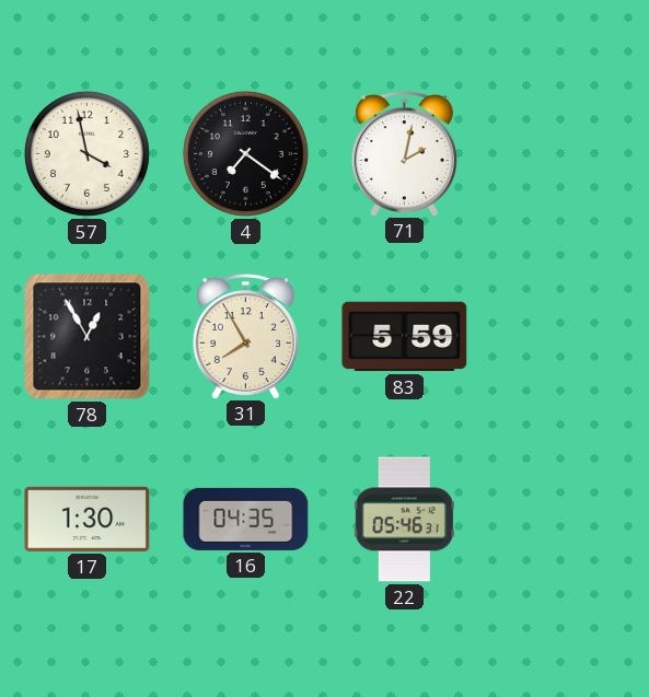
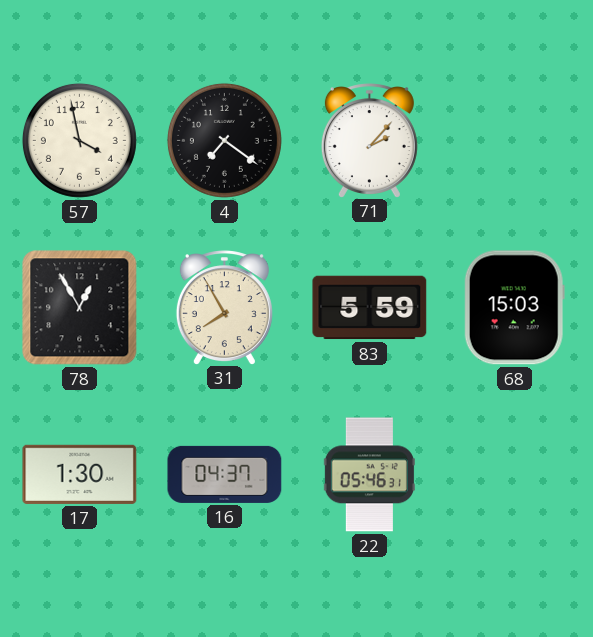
71: 2:02 -> 2:07
68: none -> 15:03
16: 04:35 -> 04:37
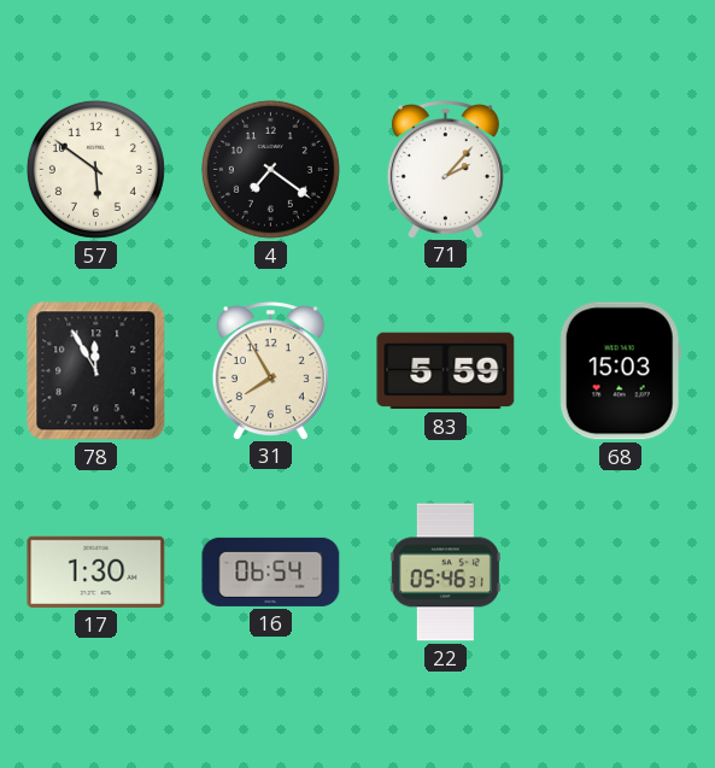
57: 3:58 -> 5:51
78: 12:55 -> 11:55
16: 04:37 -> 06:54
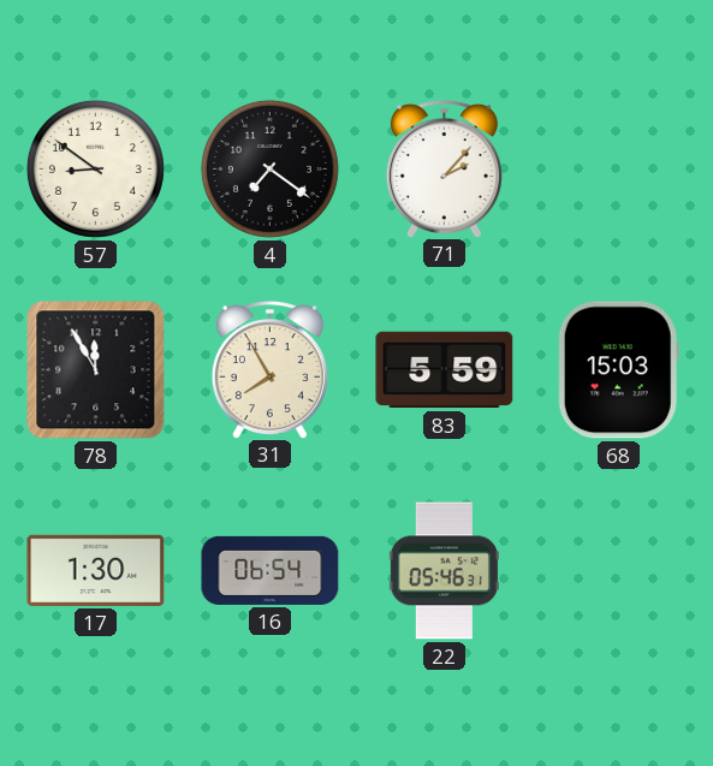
57: 5:51 -> 8:51
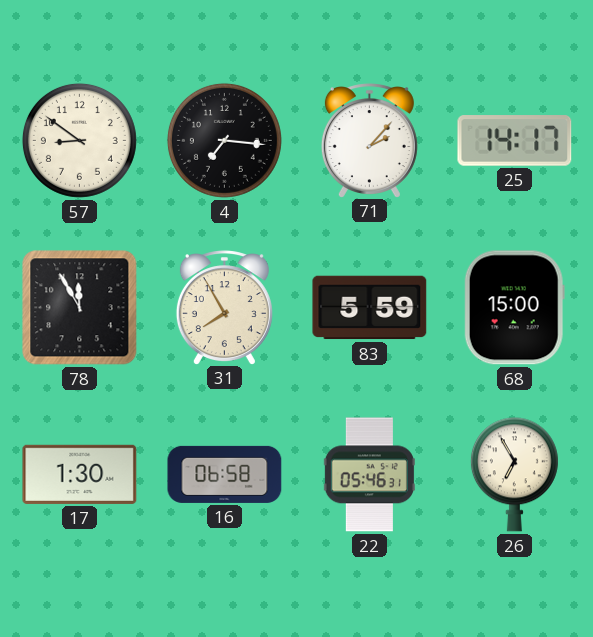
4: 7:21 -> 7:16
25: none -> 14:17
68: 15:03 -> 15:00
16: 06:54 -> 06:58
26: none -> 6:55
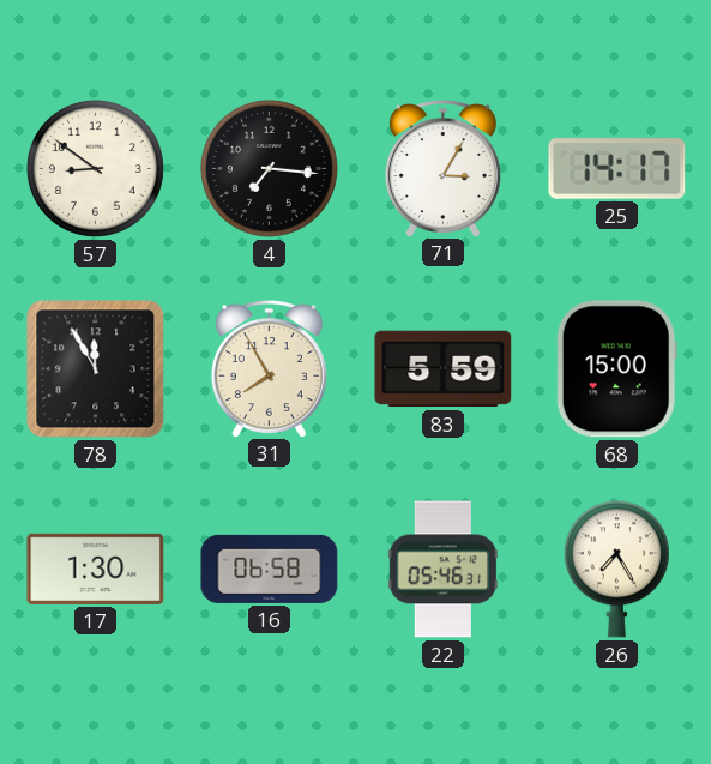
71: 2:07 -> 3:05
26: 6:55 -> 7:25
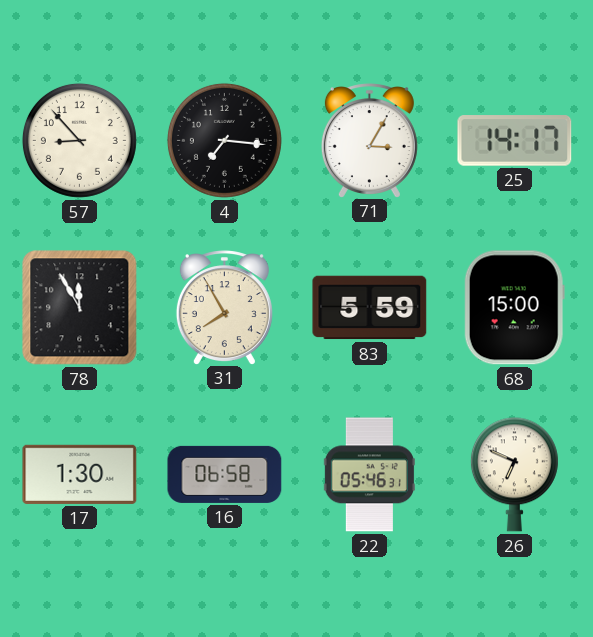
57: 8:51 -> 8:53
26: 7:25 -> 6:49
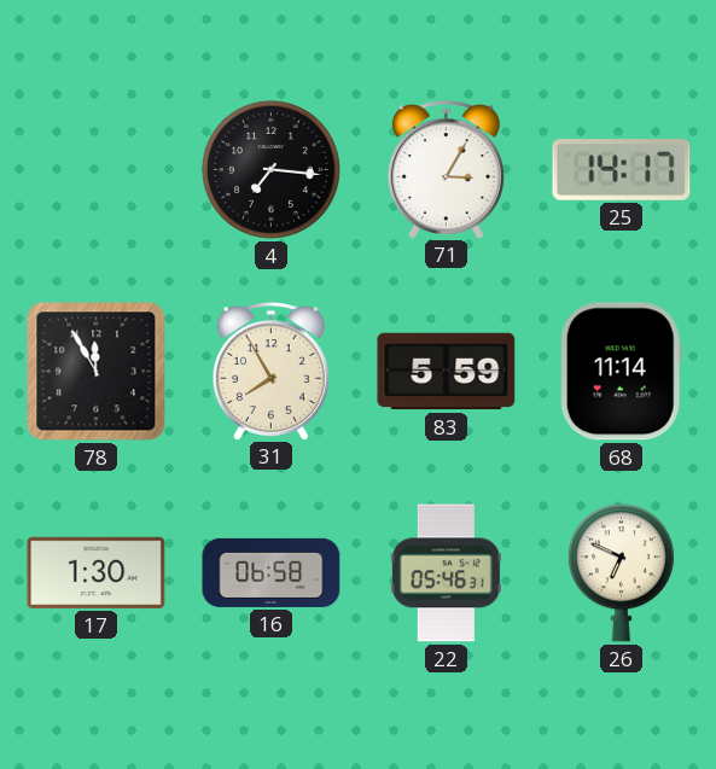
57: 8:53 -> none
68: 15:00 -> 11:14
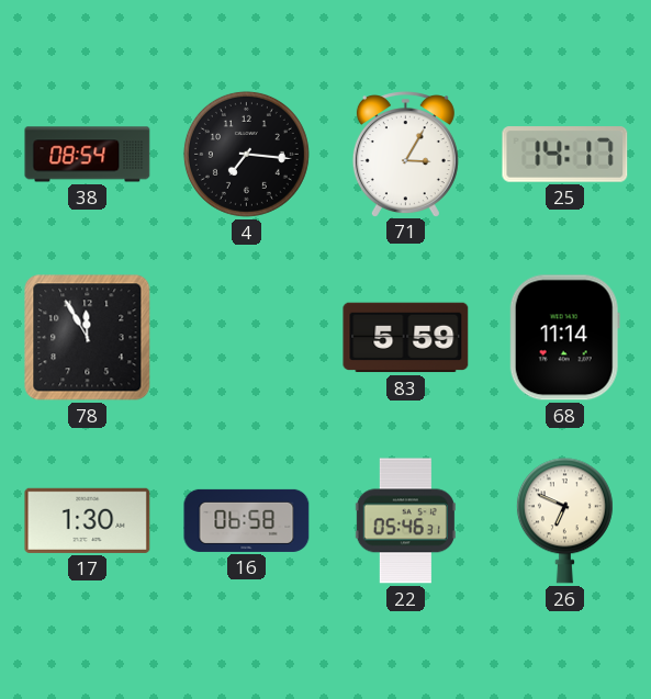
38: none -> 08:54
31: 7:55 -> none
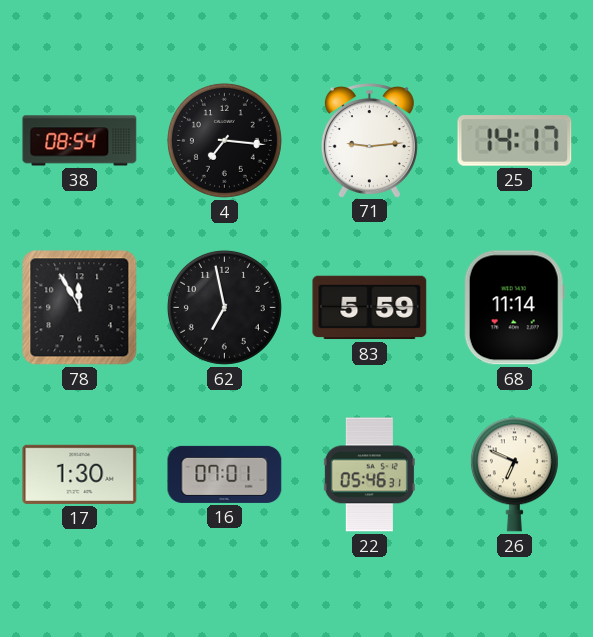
71: 3:05 -> 9:14
62: none -> 6:58
16: 06:58 -> 07:01
